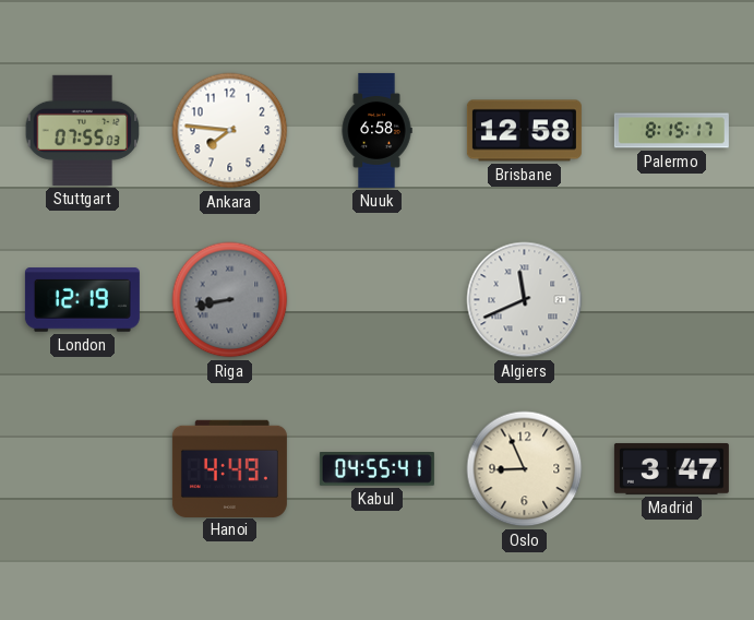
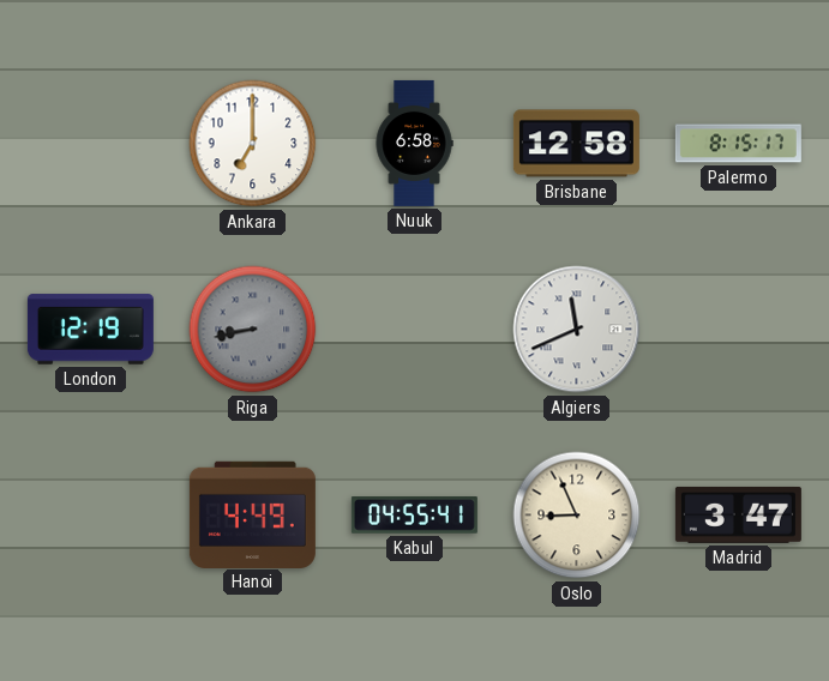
Stuttgart: 07:55 -> none
Ankara: 7:46 -> 7:00
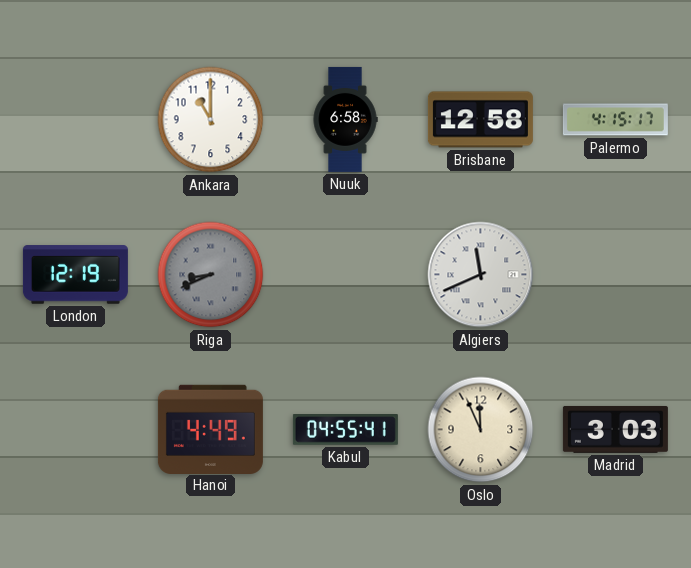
Ankara: 7:00 -> 11:00
Palermo: 8:15 -> 4:15
Riga: 8:43 -> 8:41
Oslo: 8:56 -> 11:56
Madrid: 3:47 -> 3:03
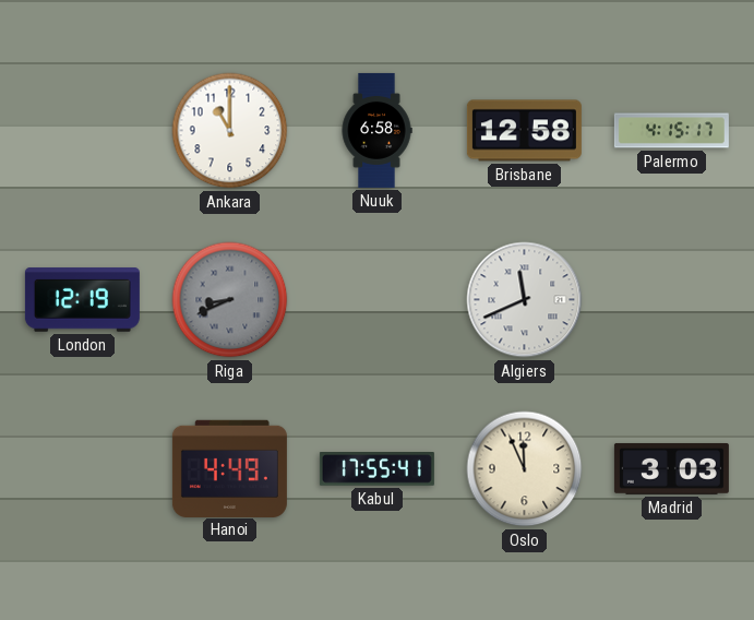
Kabul: 04:55 -> 17:55
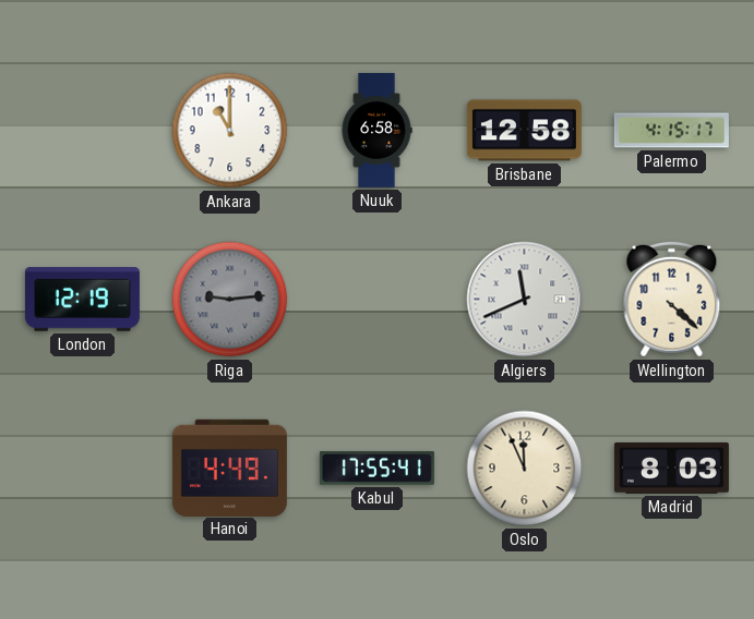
Riga: 8:41 -> 9:14
Wellington: none -> 4:22
Madrid: 3:03 -> 8:03
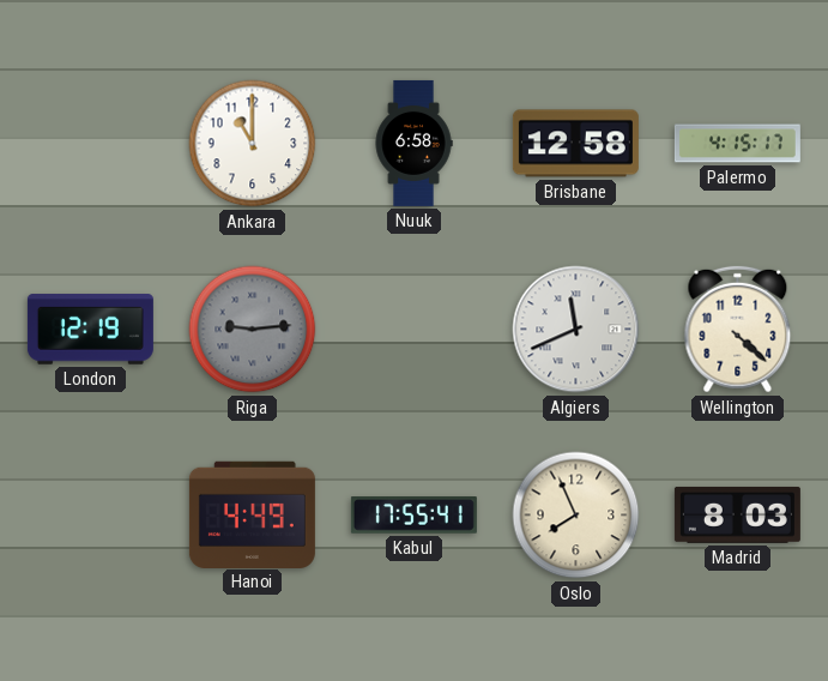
Oslo: 11:56 -> 7:56
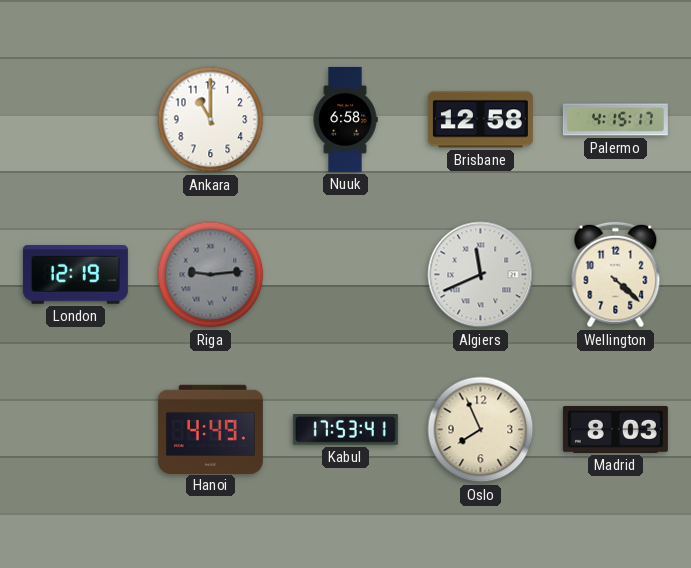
Kabul: 17:55 -> 17:53
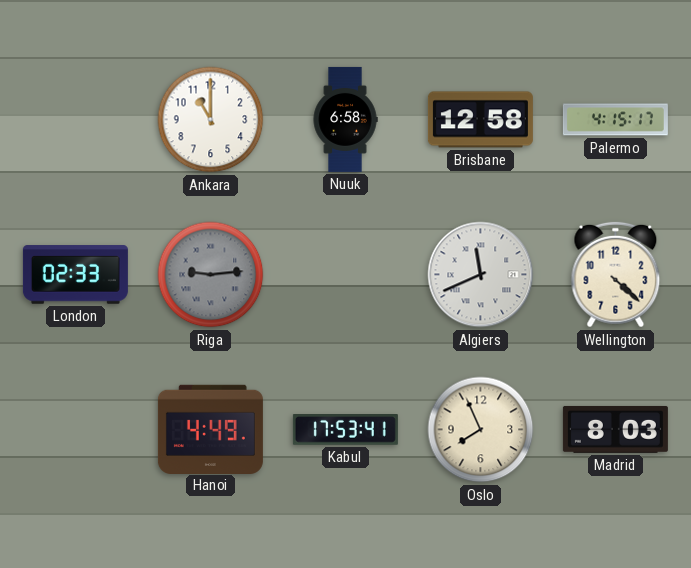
London: 12:19 -> 02:33
